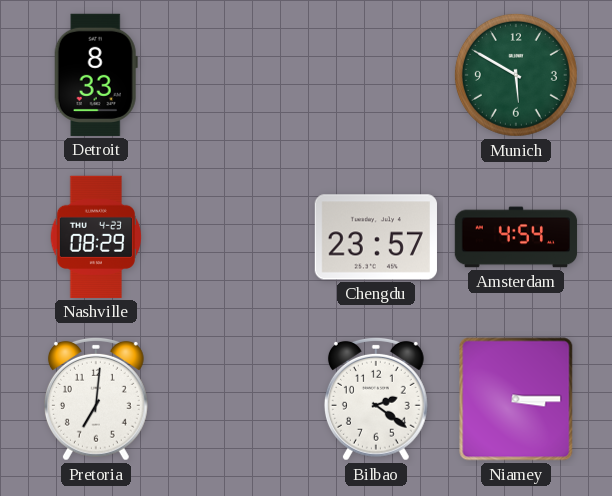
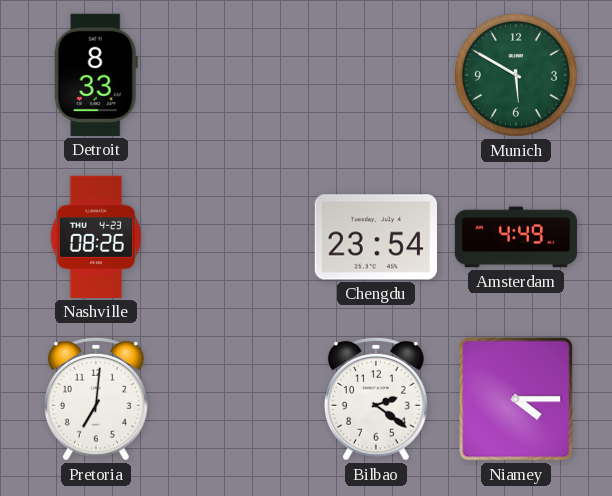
Nashville: 08:29 -> 08:26
Chengdu: 23:57 -> 23:54
Amsterdam: 4:54 -> 4:49
Niamey: 3:15 -> 4:15
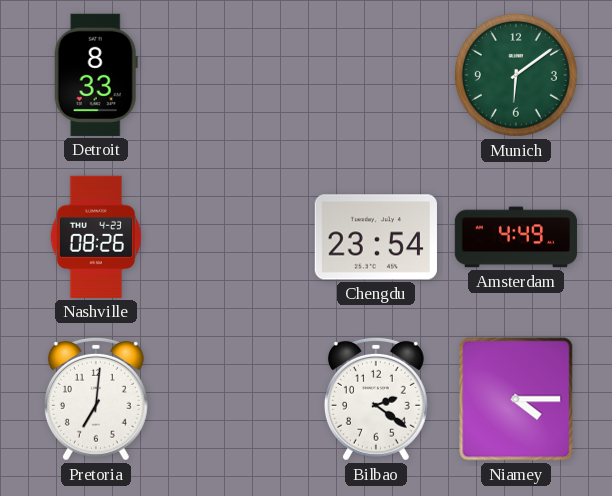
Munich: 5:50 -> 6:09
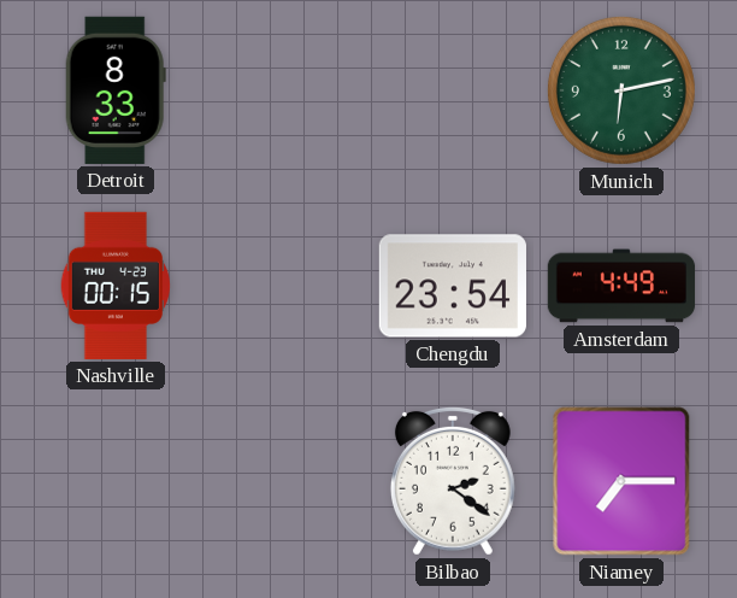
Munich: 6:09 -> 6:13
Nashville: 08:26 -> 00:15
Pretoria: 7:01 -> none
Niamey: 4:15 -> 7:15
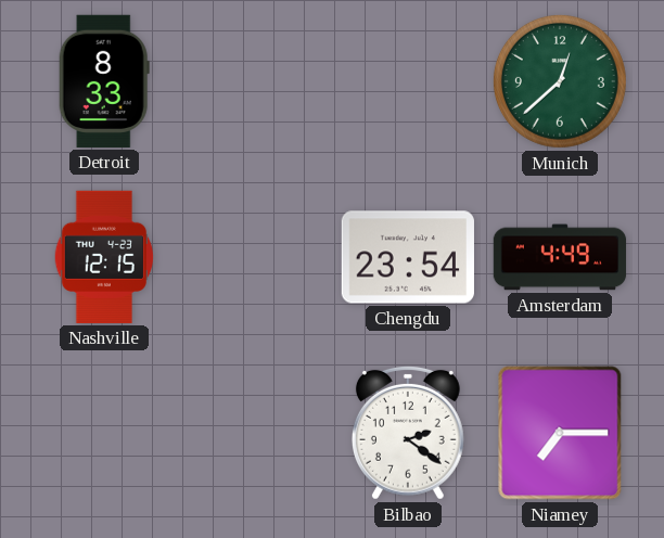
Munich: 6:13 -> 12:38
Nashville: 00:15 -> 12:15
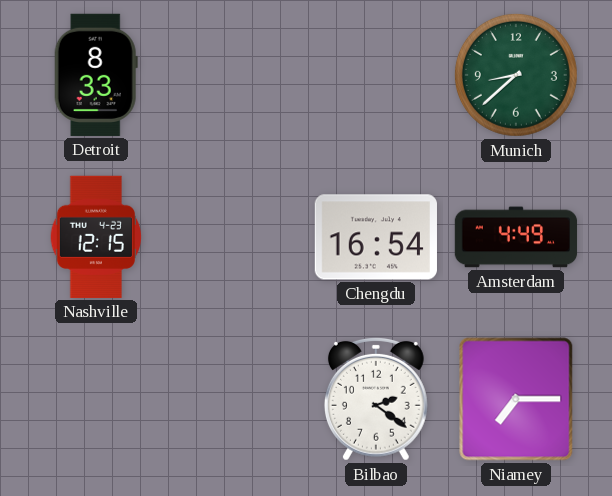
Munich: 12:38 -> 8:38
Chengdu: 23:54 -> 16:54
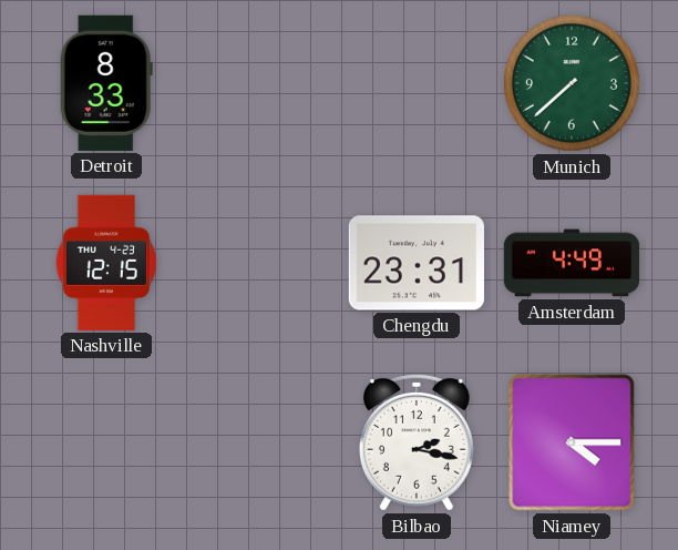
Munich: 8:38 -> 7:38
Chengdu: 16:54 -> 23:31
Bilbao: 2:21 -> 2:17
Niamey: 7:15 -> 4:15
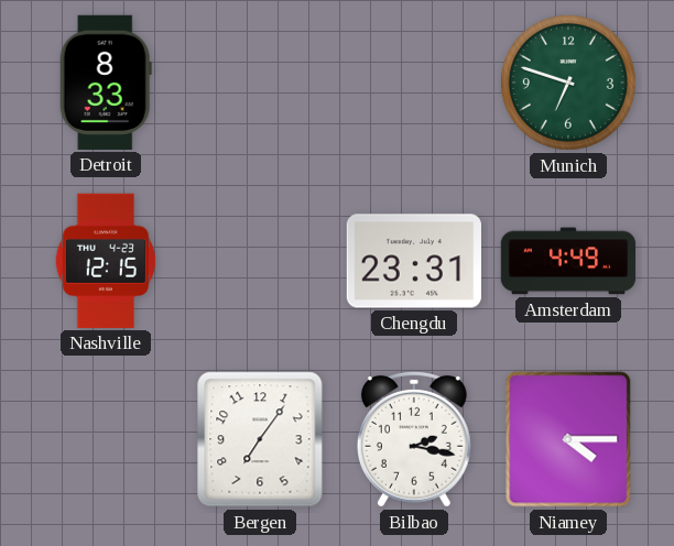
Munich: 7:38 -> 6:48
Bergen: none -> 7:06
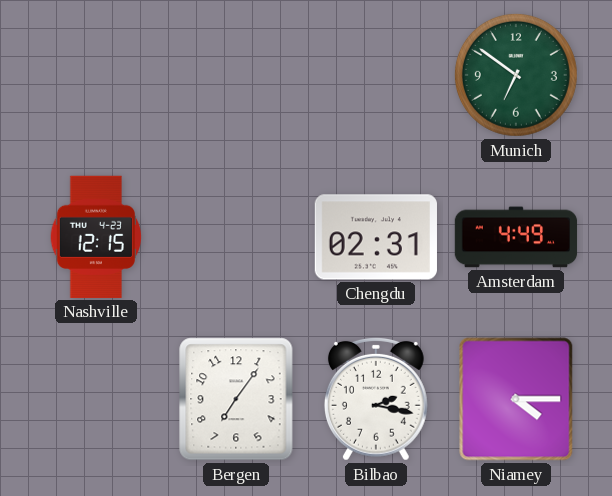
Detroit: 8:33 -> none
Munich: 6:48 -> 6:51
Chengdu: 23:31 -> 02:31
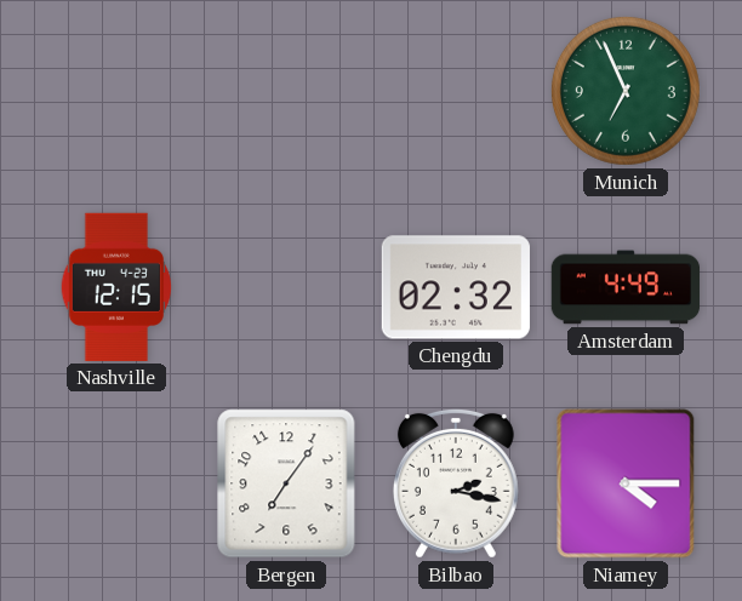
Munich: 6:51 -> 6:56
Chengdu: 02:31 -> 02:32
